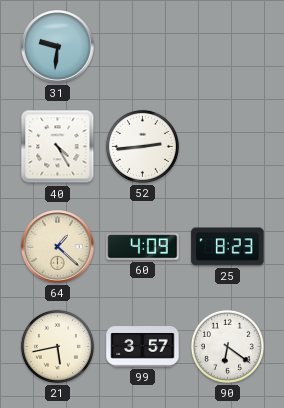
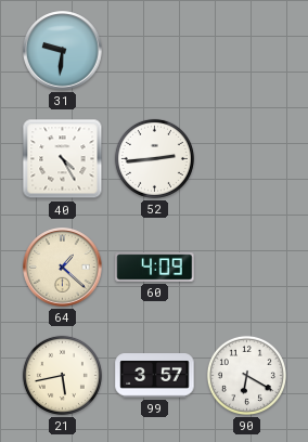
25: 8:23 -> none
90: 6:21 -> 6:20
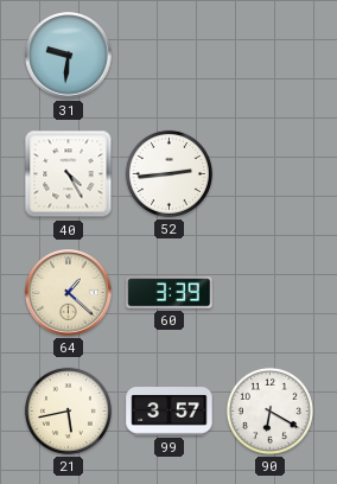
60: 4:09 -> 3:39
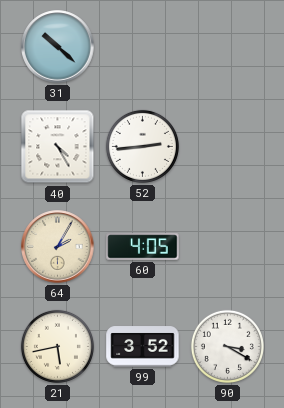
31: 9:31 -> 10:22
64: 1:22 -> 2:05
60: 3:39 -> 4:05
99: 3:57 -> 3:52
90: 6:20 -> 3:20
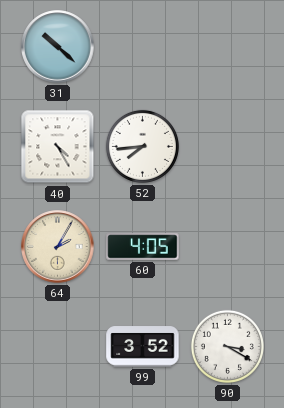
52: 2:44 -> 7:44
21: 5:43 -> none
